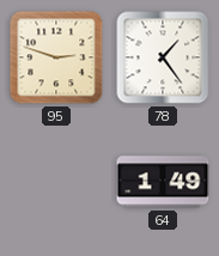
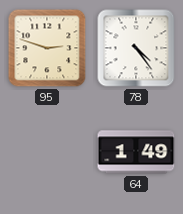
78: 1:24 -> 4:24
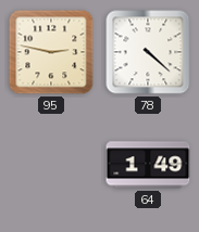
95: 2:48 -> 2:47
78: 4:24 -> 4:22
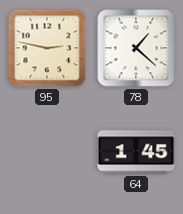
78: 4:22 -> 1:22
64: 1:49 -> 1:45
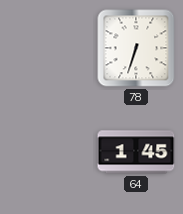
95: 2:47 -> none
78: 1:22 -> 6:33
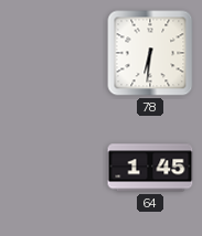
78: 6:33 -> 6:31
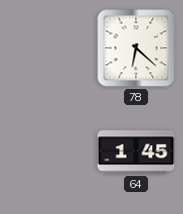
78: 6:31 -> 6:22
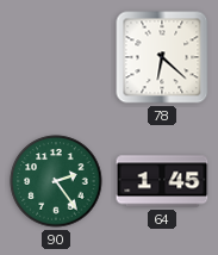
90: none -> 2:24
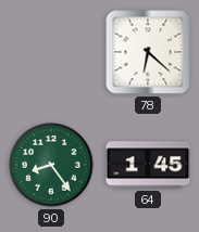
90: 2:24 -> 8:24
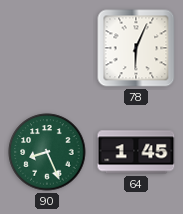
78: 6:22 -> 6:04
90: 8:24 -> 8:26
